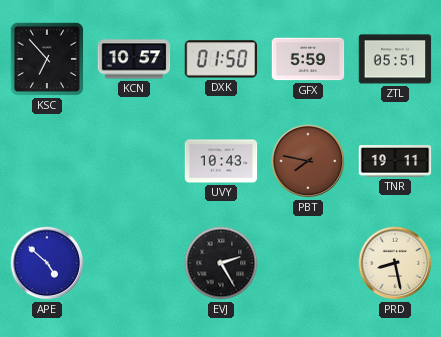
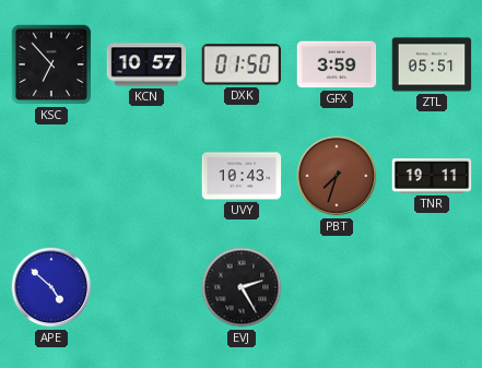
GFX: 5:59 -> 3:59
PBT: 7:47 -> 7:33
PRD: 8:28 -> none
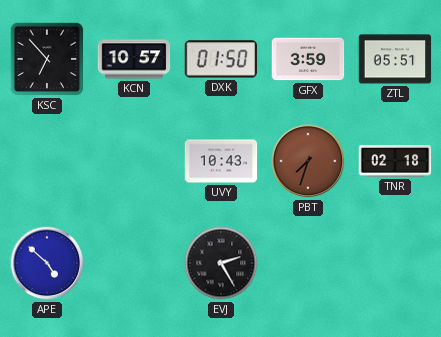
TNR: 19:11 -> 02:18
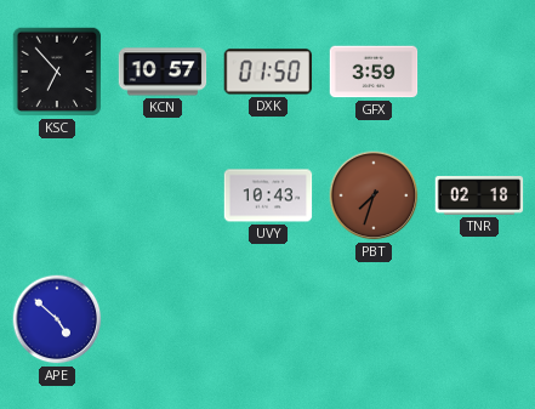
ZTL: 05:51 -> none
EVJ: 2:25 -> none
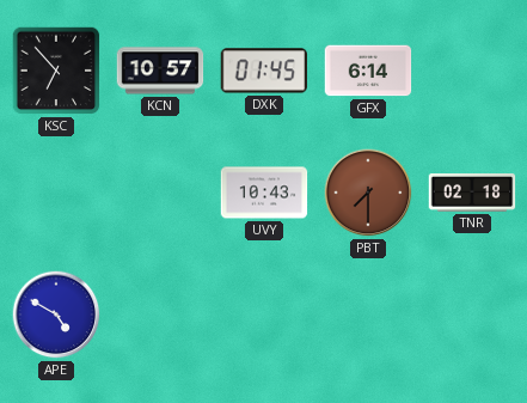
DXK: 01:50 -> 01:45
GFX: 3:59 -> 6:14
PBT: 7:33 -> 7:30
APE: 4:52 -> 4:50
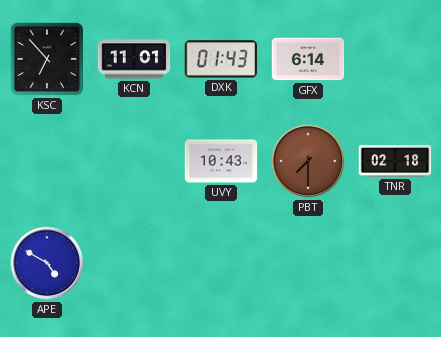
KCN: 10:57 -> 11:01
DXK: 01:45 -> 01:43
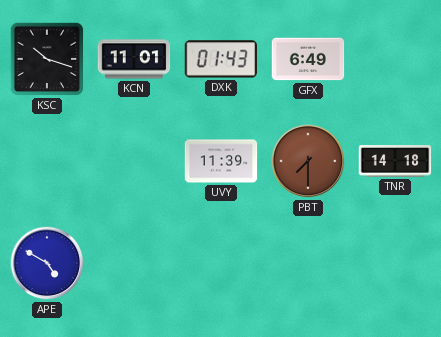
KSC: 6:53 -> 10:18
GFX: 6:14 -> 6:49
UVY: 10:43 -> 11:39
TNR: 02:18 -> 14:18
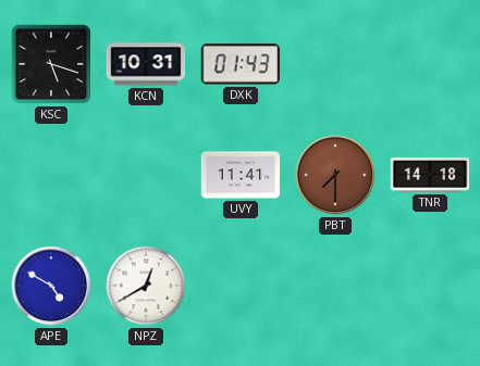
KSC: 10:18 -> 5:18
KCN: 11:01 -> 10:31
GFX: 6:49 -> none
UVY: 11:39 -> 11:41
NPZ: none -> 12:40
